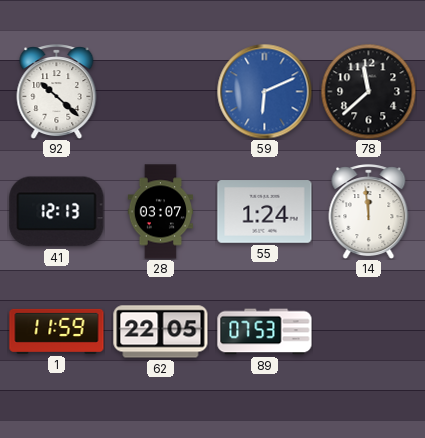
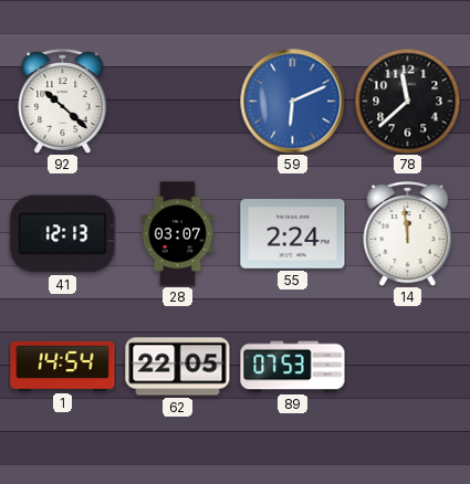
55: 1:24 -> 2:24
1: 11:59 -> 14:54
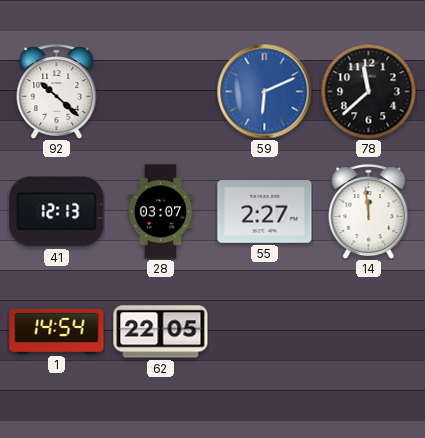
55: 2:24 -> 2:27
89: 07:53 -> none
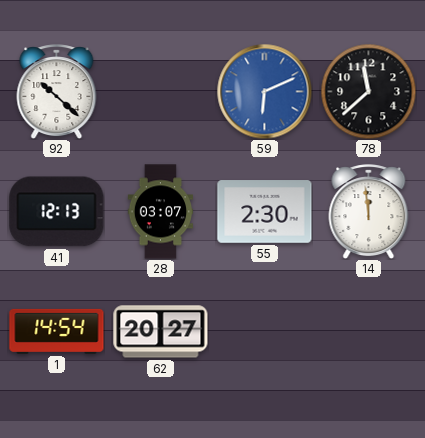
55: 2:27 -> 2:30
62: 22:05 -> 20:27
